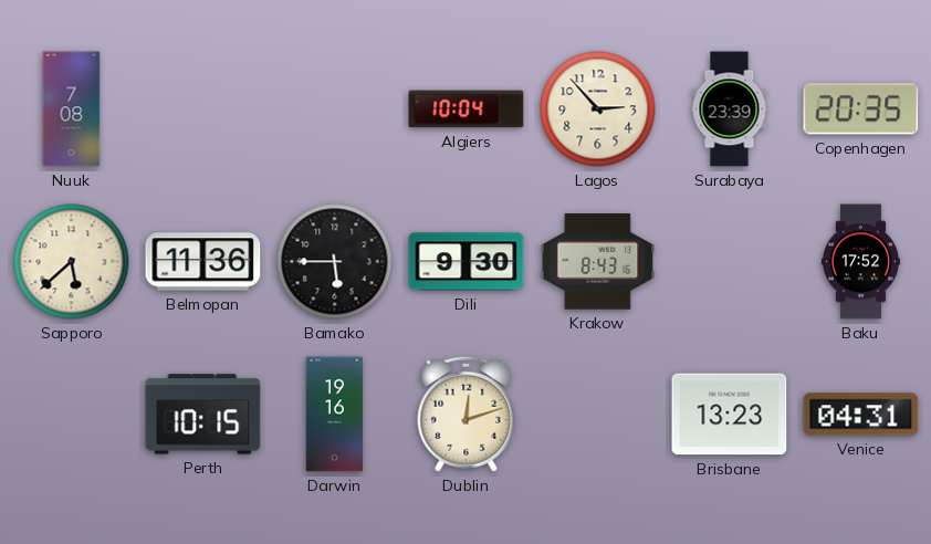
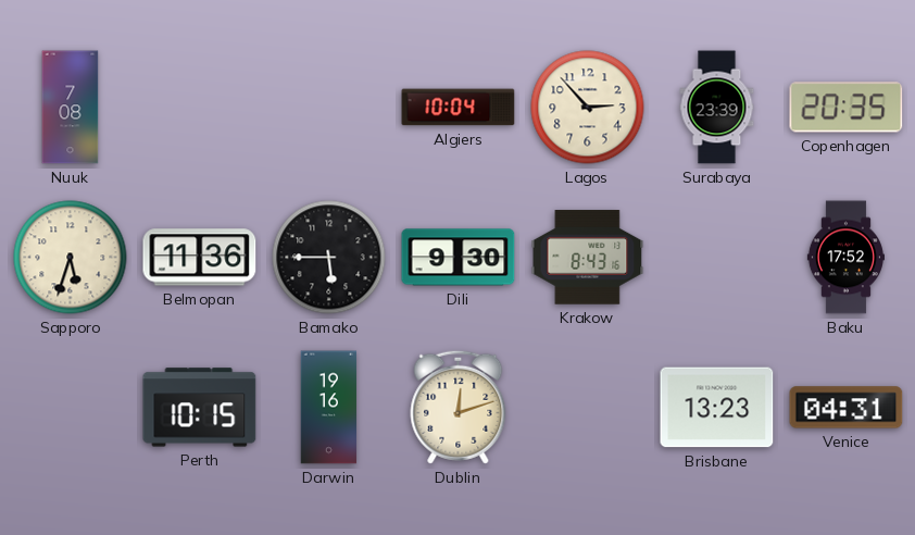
Sapporo: 5:38 -> 5:33
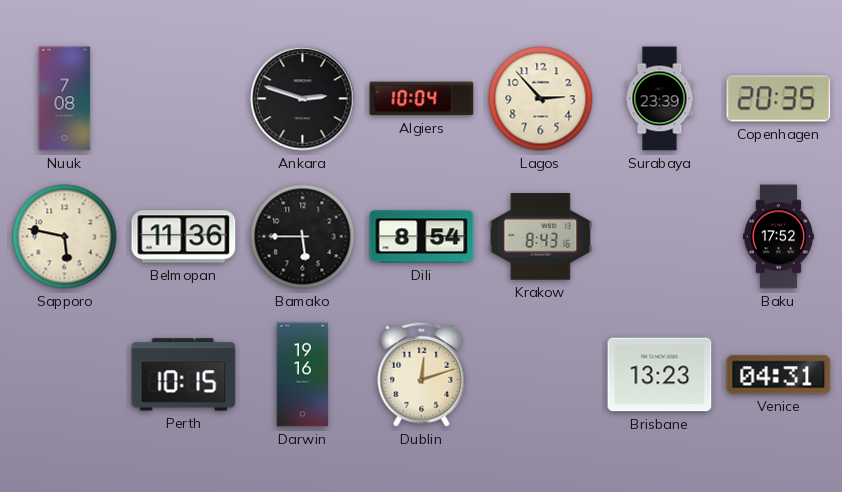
Ankara: none -> 2:48
Sapporo: 5:33 -> 5:47
Dili: 9:30 -> 8:54
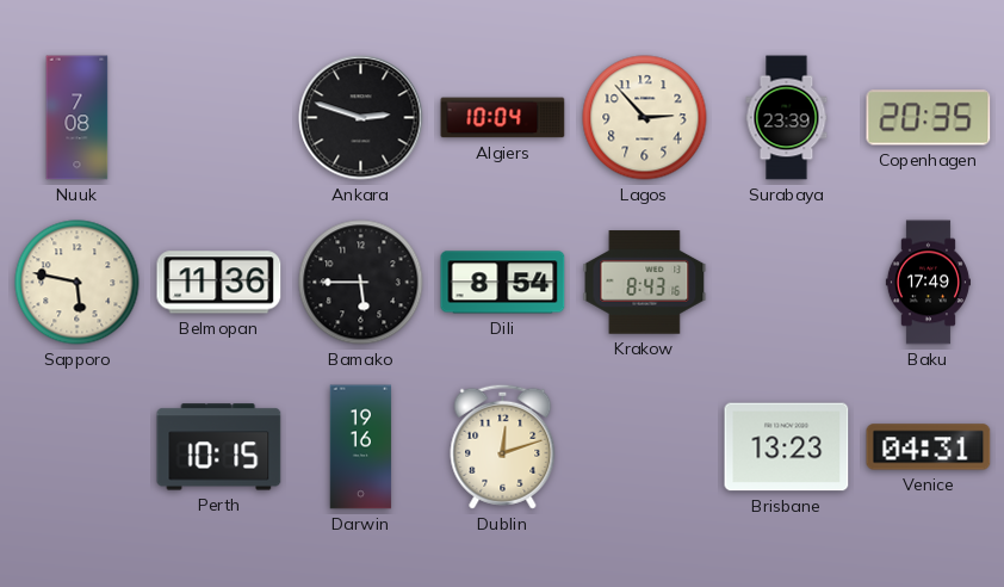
Baku: 17:52 -> 17:49
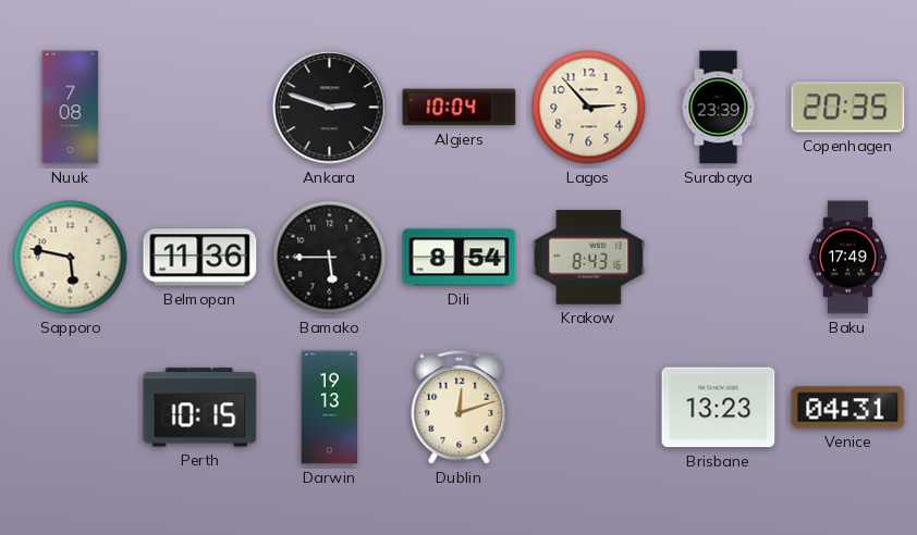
Darwin: 19:16 -> 19:13
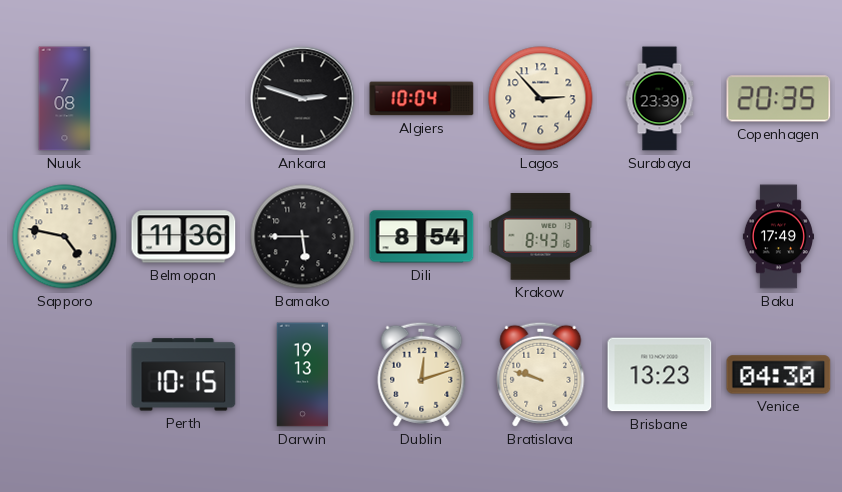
Sapporo: 5:47 -> 4:47
Bratislava: none -> 9:48
Venice: 04:31 -> 04:30
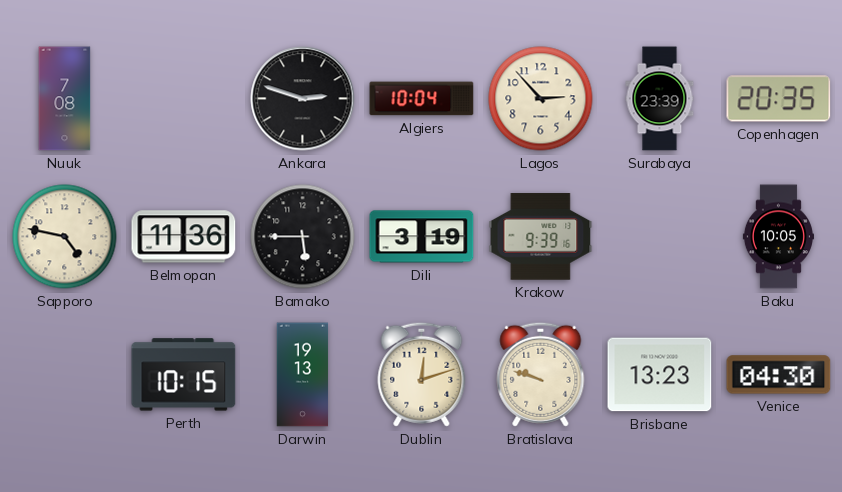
Dili: 8:54 -> 3:19
Krakow: 8:43 -> 9:39
Baku: 17:49 -> 10:05
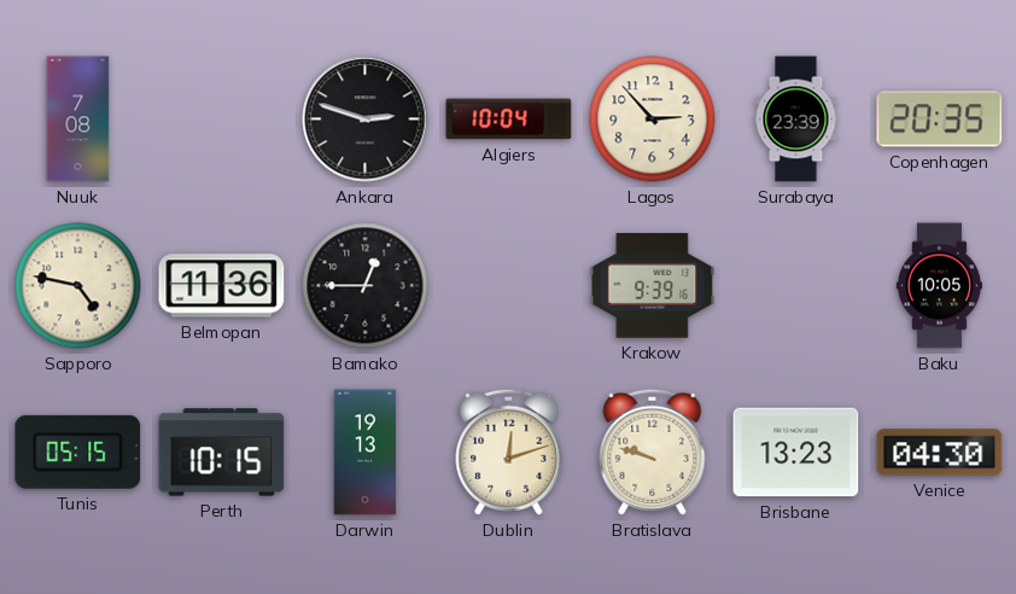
Bamako: 5:45 -> 12:45
Dili: 3:19 -> none
Tunis: none -> 05:15
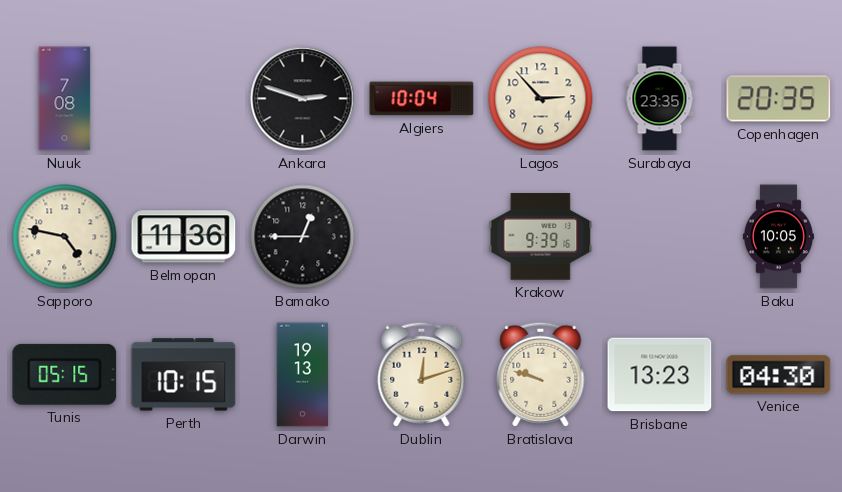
Surabaya: 23:39 -> 23:35
